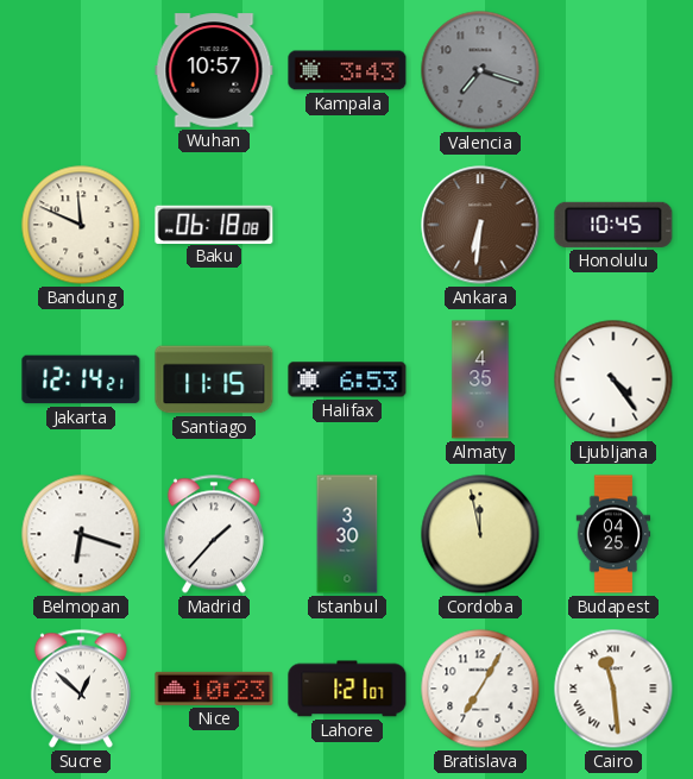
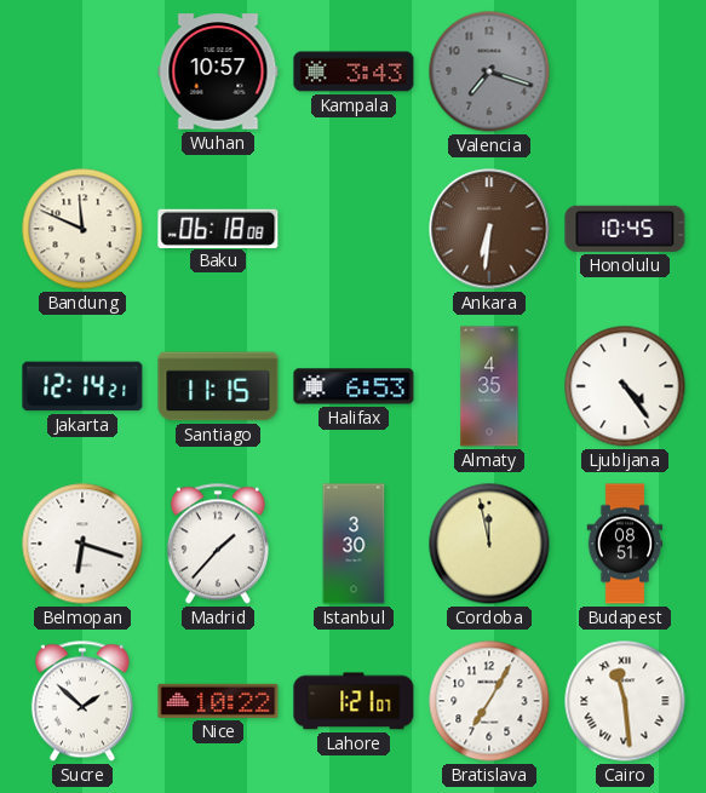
Budapest: 04:25 -> 08:51
Sucre: 12:52 -> 1:52
Nice: 10:23 -> 10:22
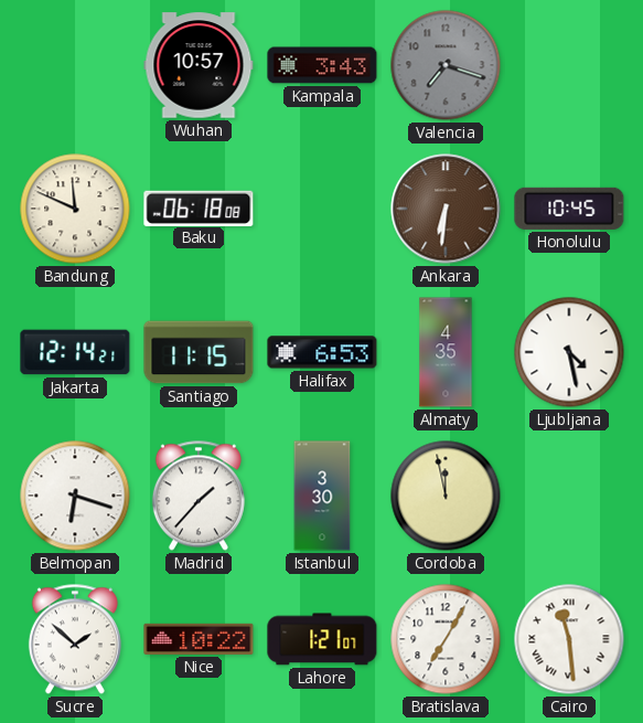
Ljubljana: 4:24 -> 4:28
Budapest: 08:51 -> none
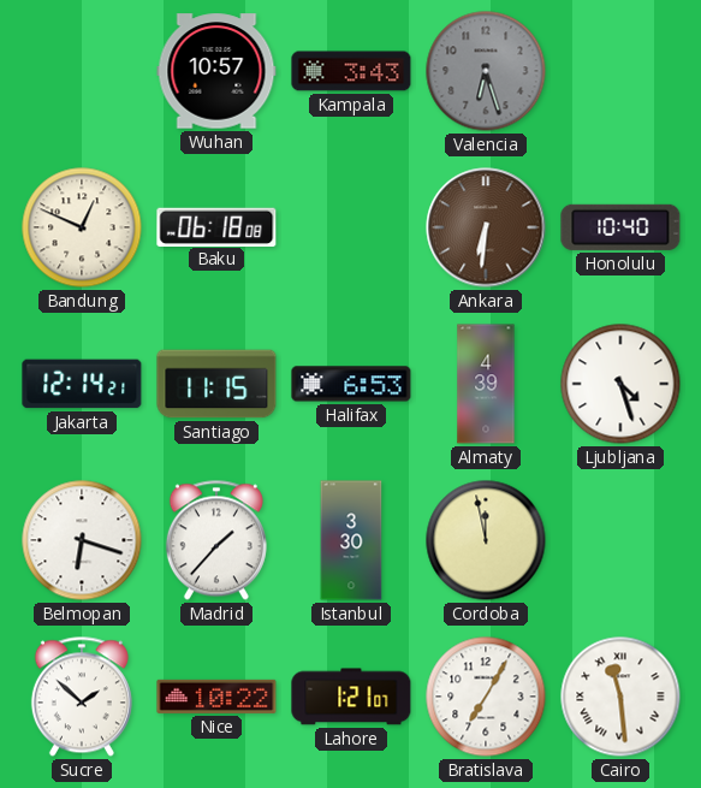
Valencia: 7:18 -> 6:27
Bandung: 11:49 -> 12:49
Honolulu: 10:45 -> 10:40
Almaty: 4:35 -> 4:39
Ljubljana: 4:28 -> 4:27
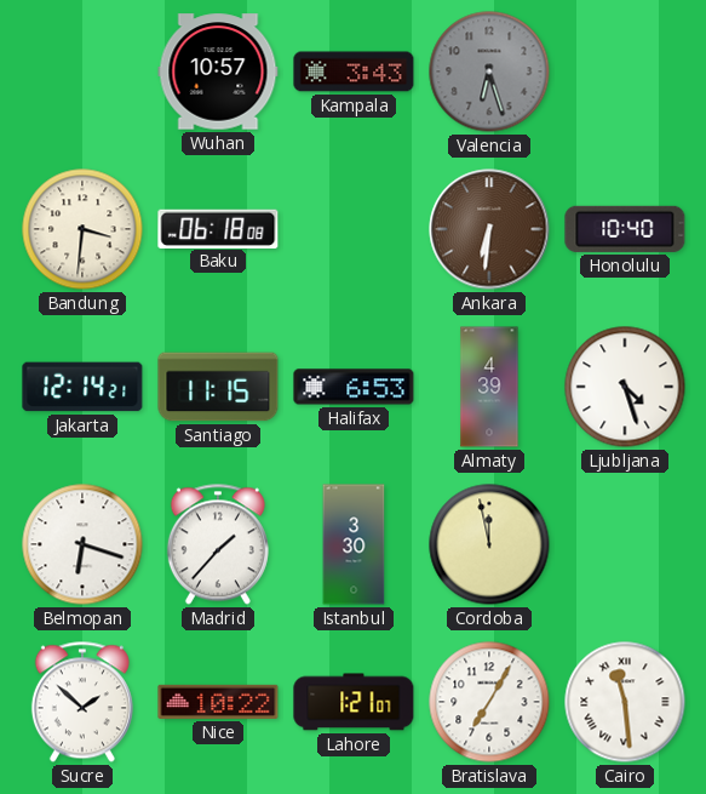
Bandung: 12:49 -> 3:31
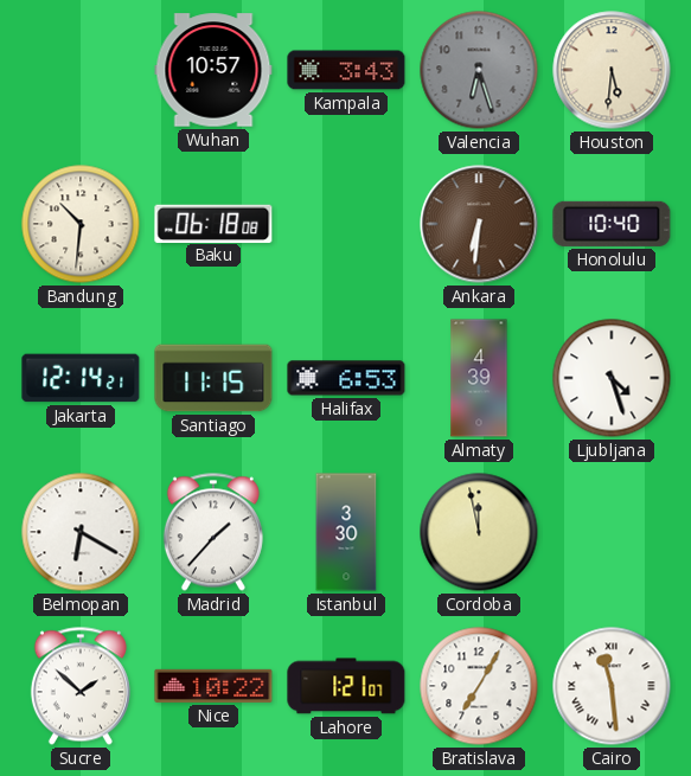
Houston: none -> 5:31
Bandung: 3:31 -> 10:31
Belmopan: 6:18 -> 6:20
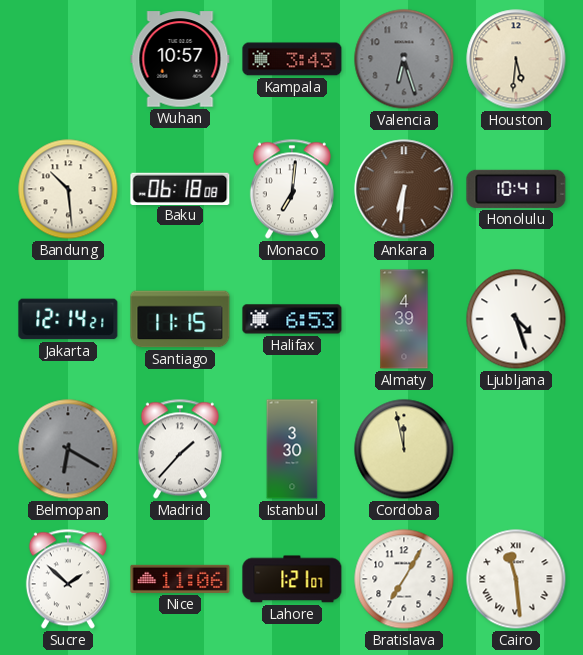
Bandung: 10:31 -> 10:29
Monaco: none -> 7:01
Honolulu: 10:40 -> 10:41
Belmopan dial: white -> grey
Nice: 10:22 -> 11:06
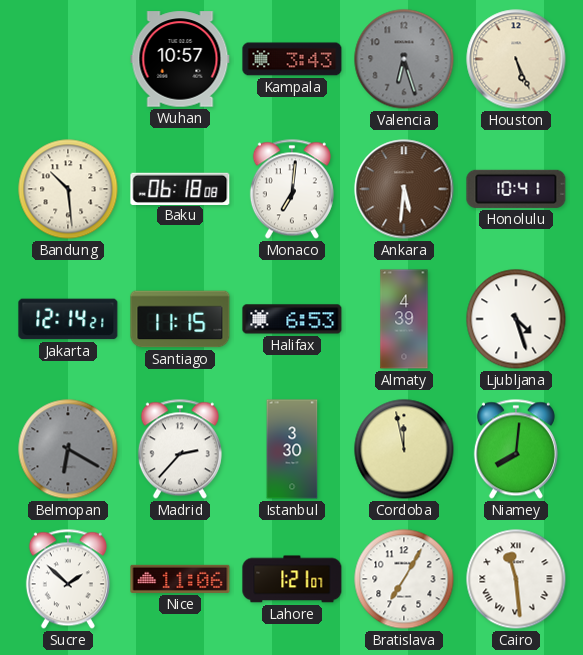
Houston: 5:31 -> 5:26
Ankara: 6:31 -> 5:31
Madrid: 1:37 -> 2:37
Niamey: none -> 8:01
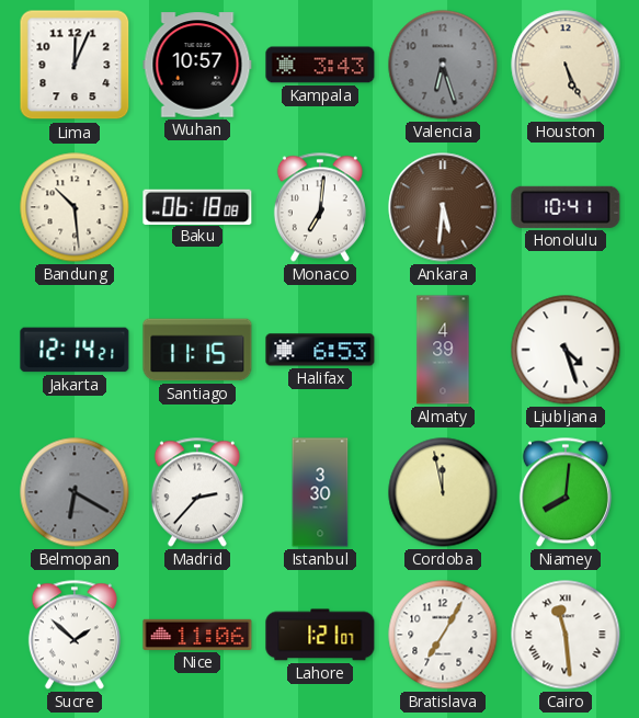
Lima: none -> 12:04
